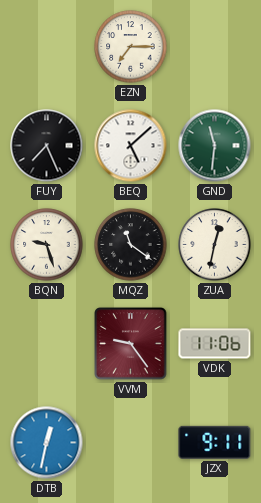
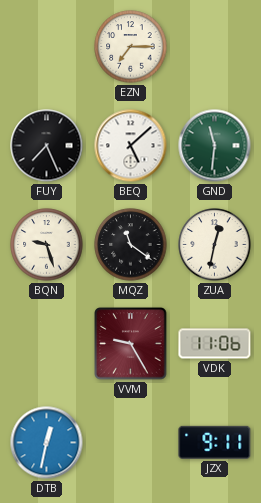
VVM: 9:24 -> 9:25
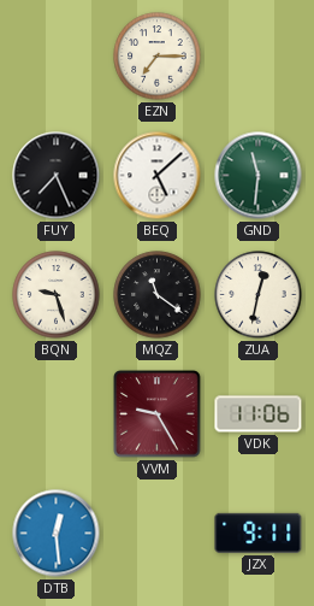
DTB: 12:32 -> 12:29
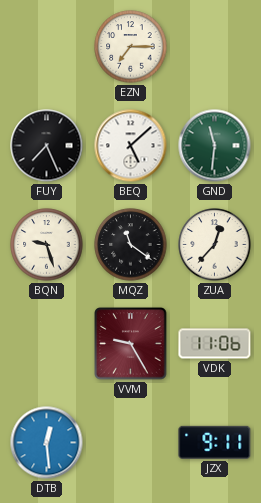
ZUA: 12:32 -> 12:37
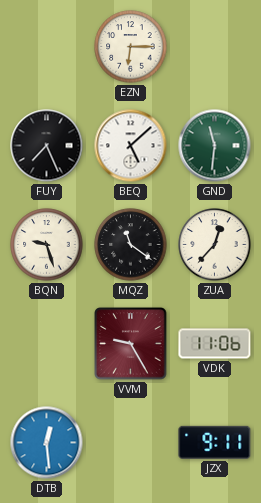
EZN: 7:15 -> 6:15
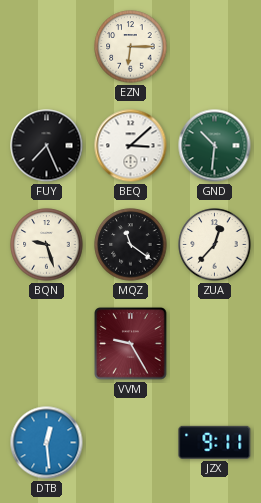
BEQ: 5:08 -> 3:08
GND: 11:31 -> 10:31
VDK: 11:06 -> none
